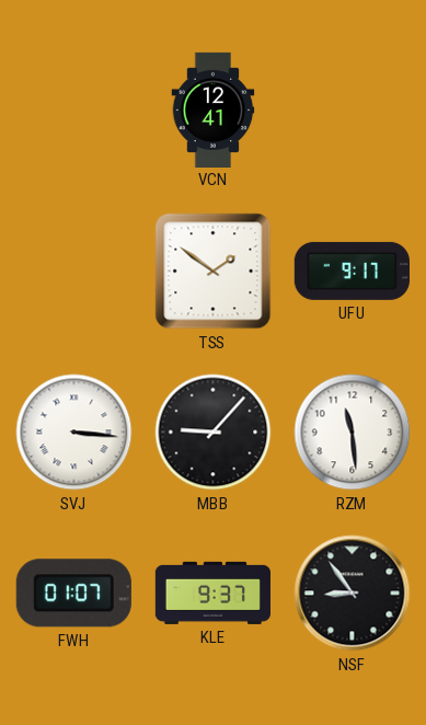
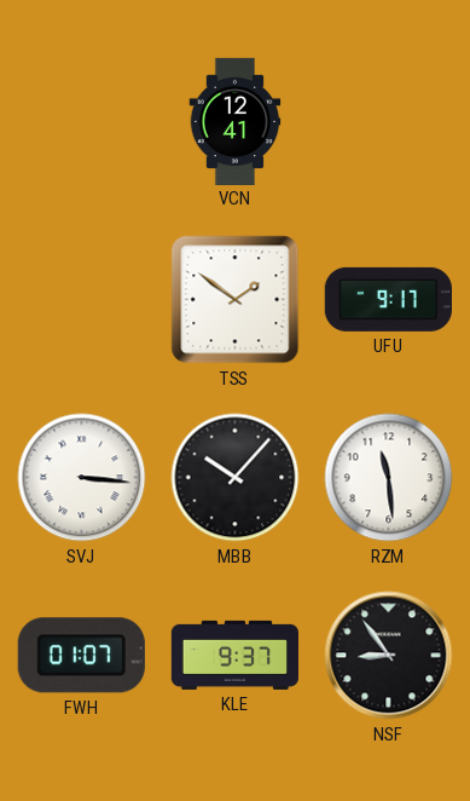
MBB: 9:07 -> 10:07
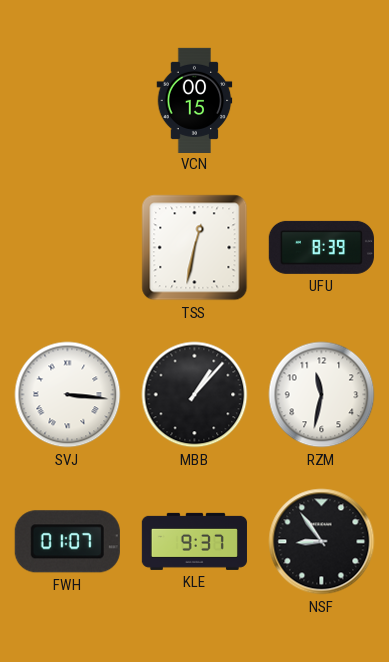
VCN: 12:41 -> 00:15
TSS: 1:51 -> 12:32
UFU: 9:17 -> 8:39
MBB: 10:07 -> 1:07
RZM: 11:29 -> 11:32
